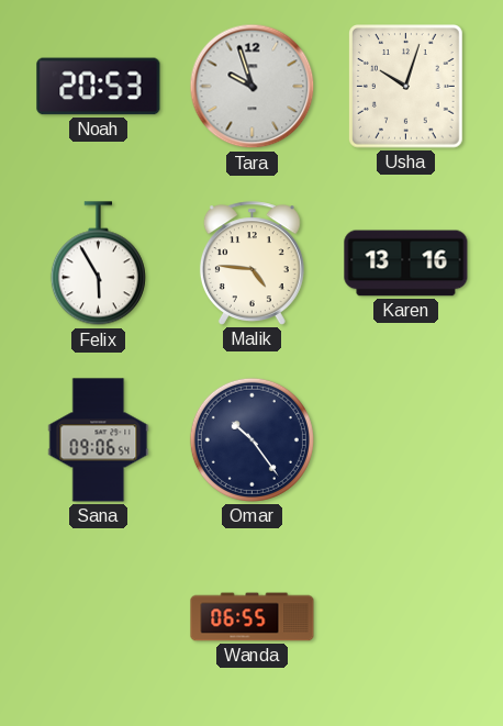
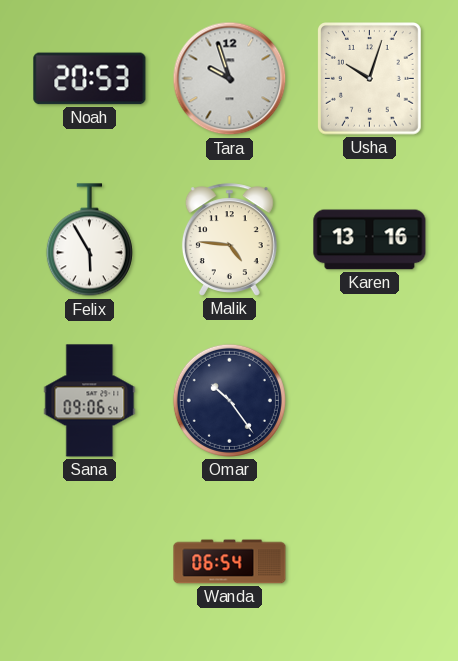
Wanda: 06:55 -> 06:54
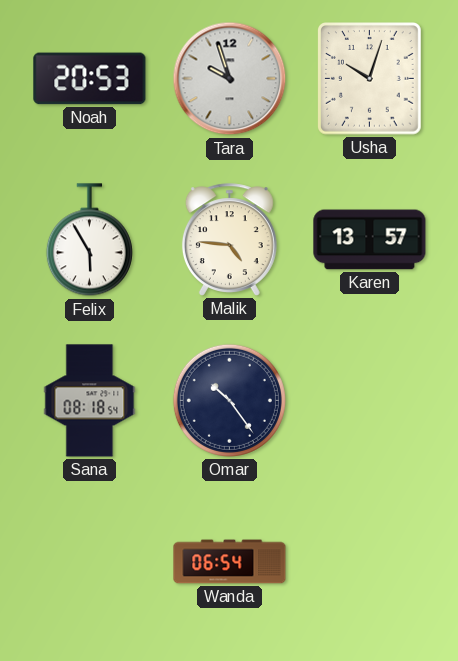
Karen: 13:16 -> 13:57
Sana: 09:06 -> 08:18
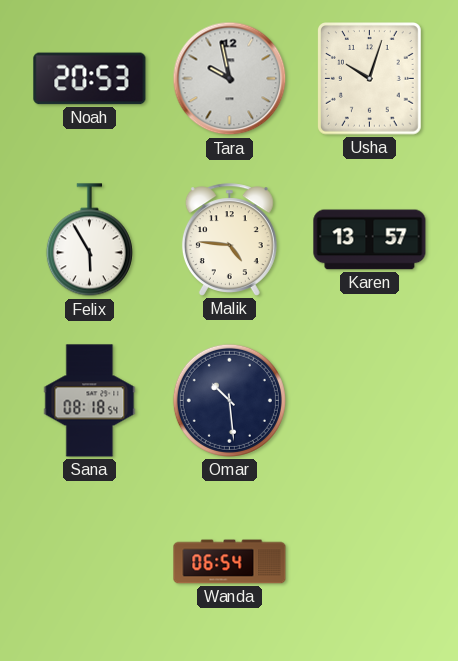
Tara: 9:57 -> 9:58
Omar: 10:24 -> 10:29
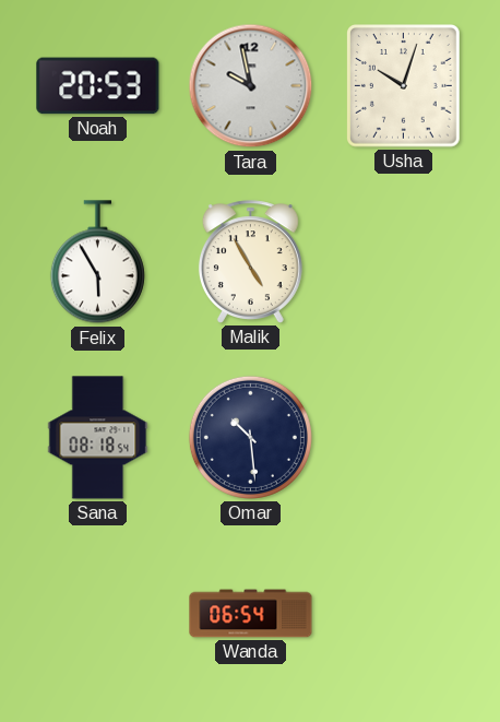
Malik: 4:46 -> 4:55
Karen: 13:57 -> none
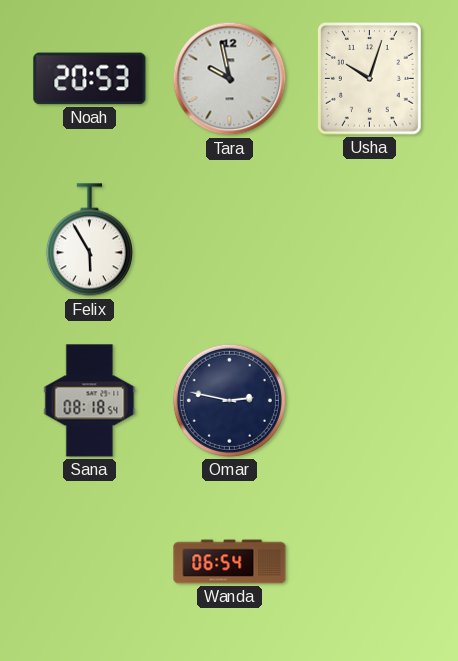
Malik: 4:55 -> none
Omar: 10:29 -> 2:47
